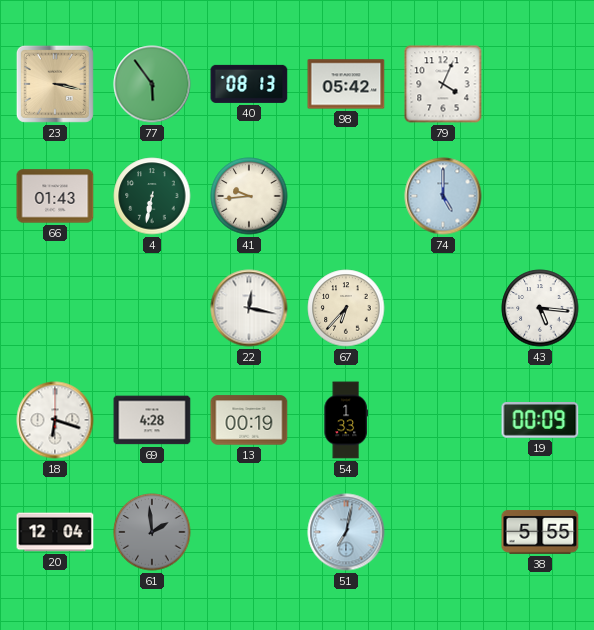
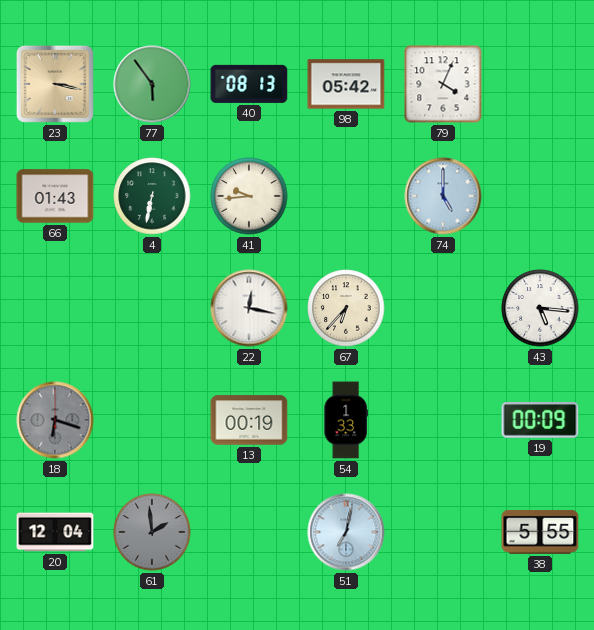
18 dial: white -> grey
69: 4:28 -> none
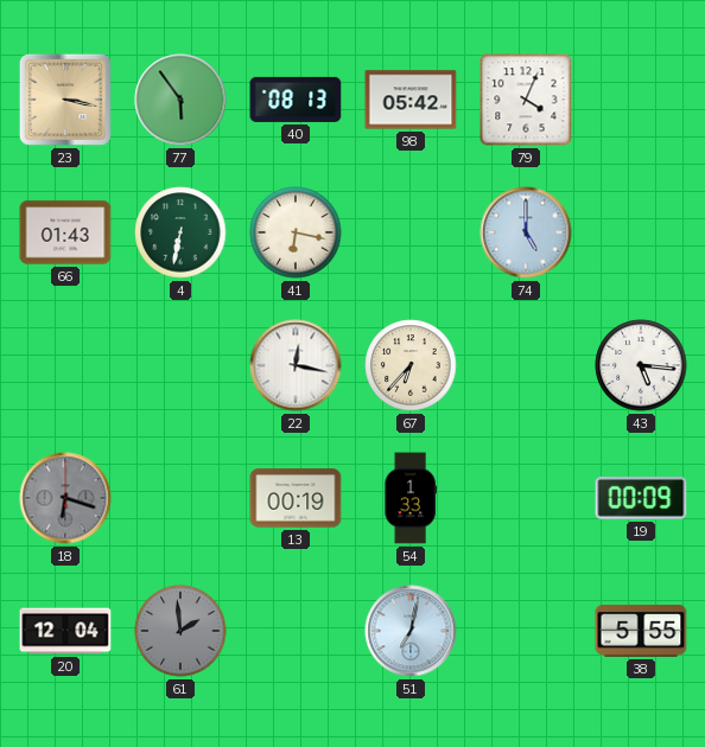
41: 9:44 -> 6:17
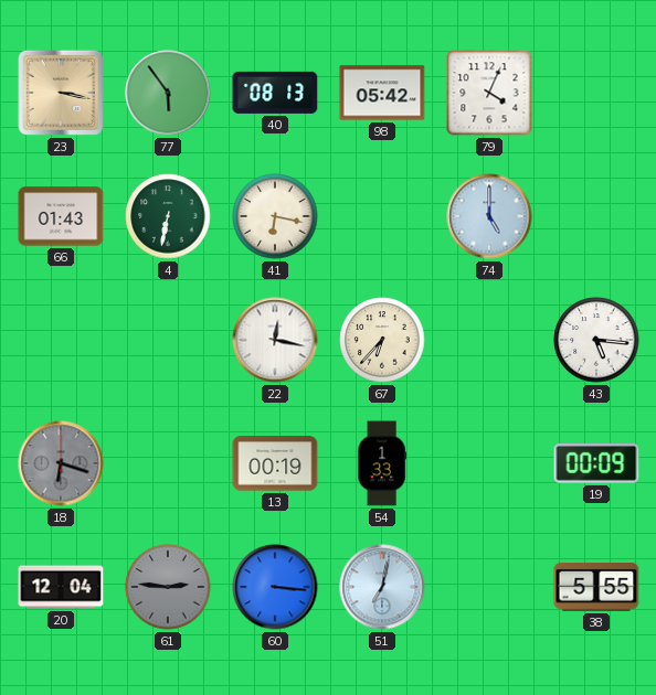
61: 1:59 -> 2:46
60: none -> 3:16
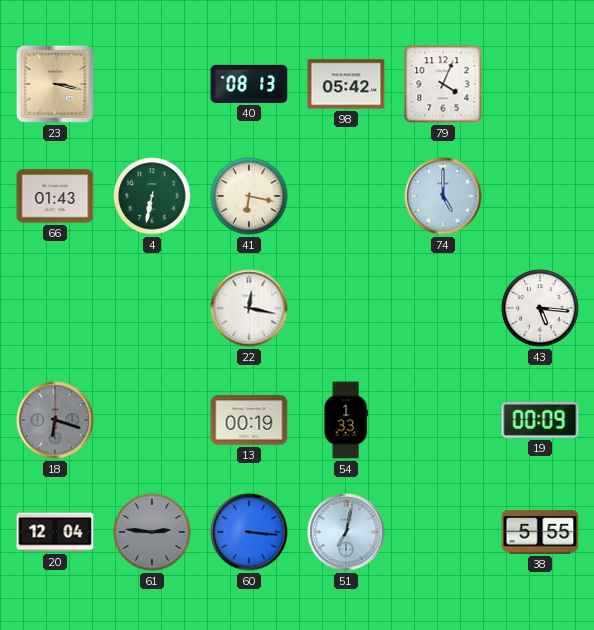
77: 5:54 -> none
67: 6:37 -> none
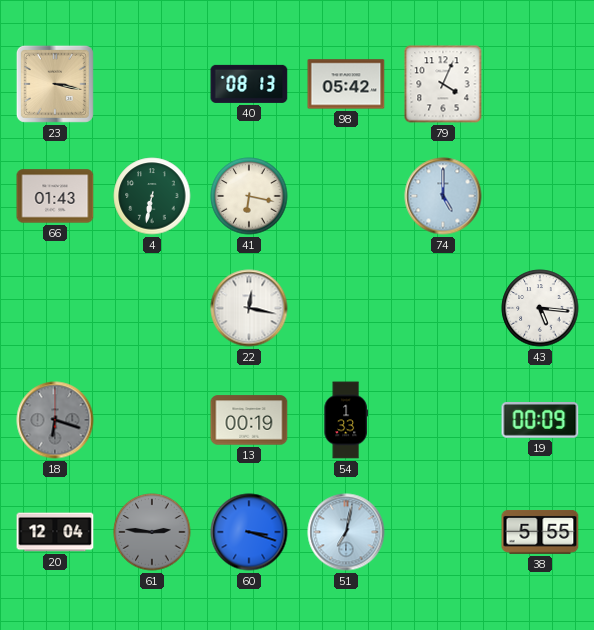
60: 3:16 -> 3:18
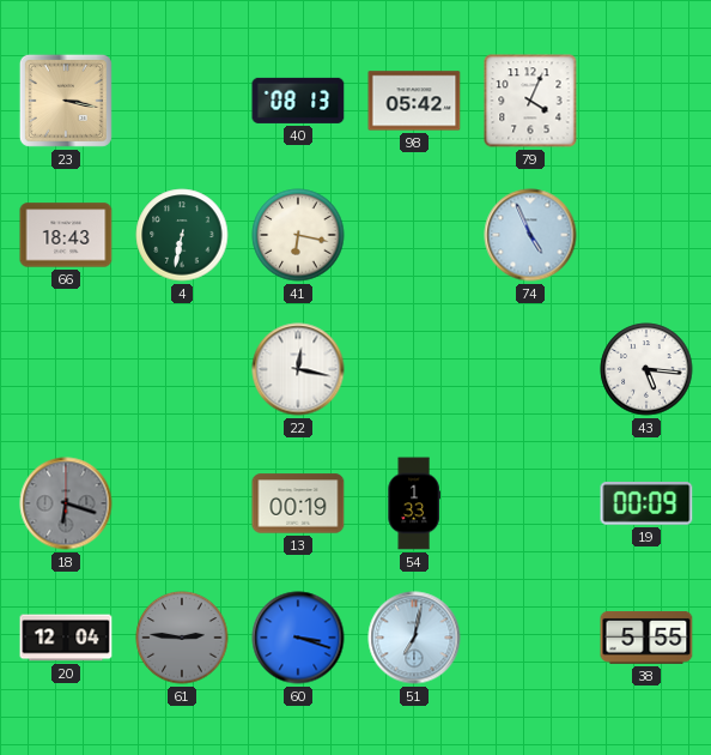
66: 01:43 -> 18:43
74: 5:00 -> 4:56
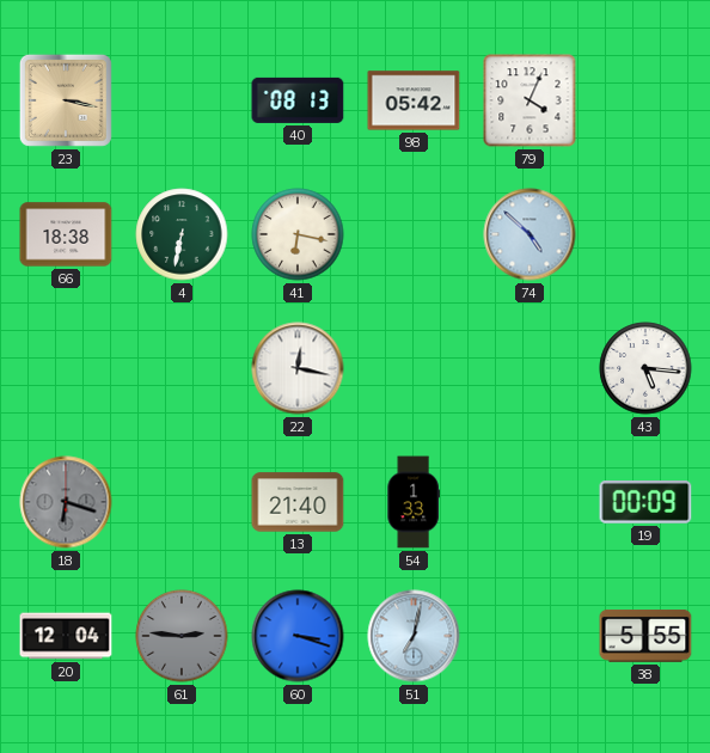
66: 18:43 -> 18:38
74: 4:56 -> 4:52
13: 00:19 -> 21:40
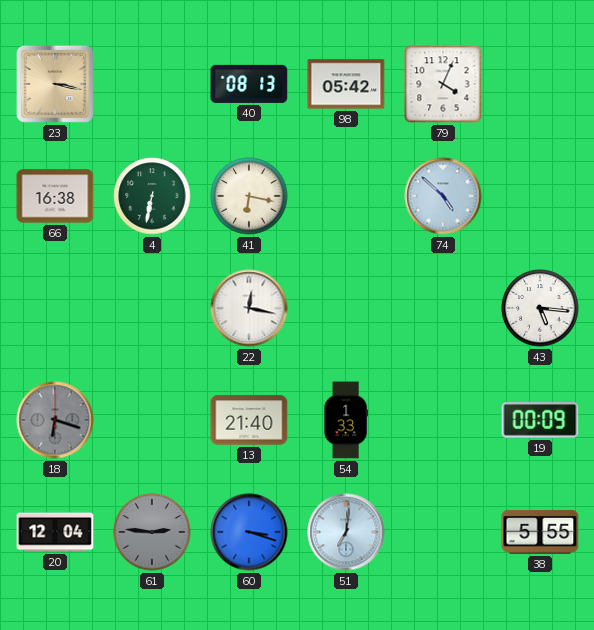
66: 18:38 -> 16:38
51: 7:02 -> 7:01
